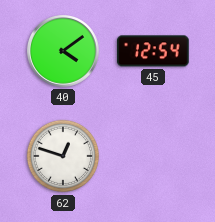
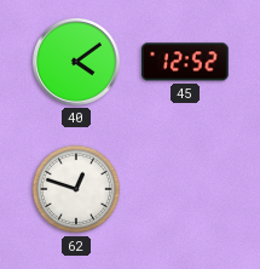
45: 12:54 -> 12:52
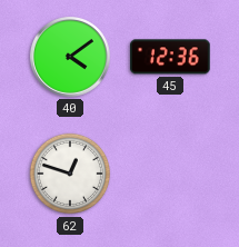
45: 12:52 -> 12:36
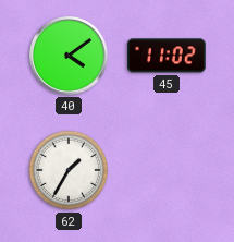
45: 12:36 -> 11:02
62: 12:48 -> 1:35
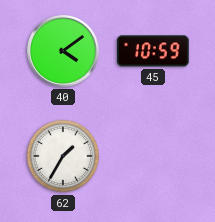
45: 11:02 -> 10:59
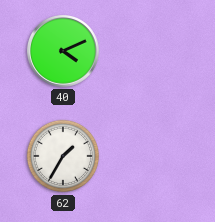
40: 4:09 -> 4:11
45: 10:59 -> none
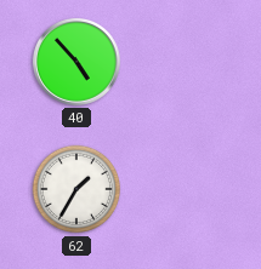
40: 4:11 -> 4:53
